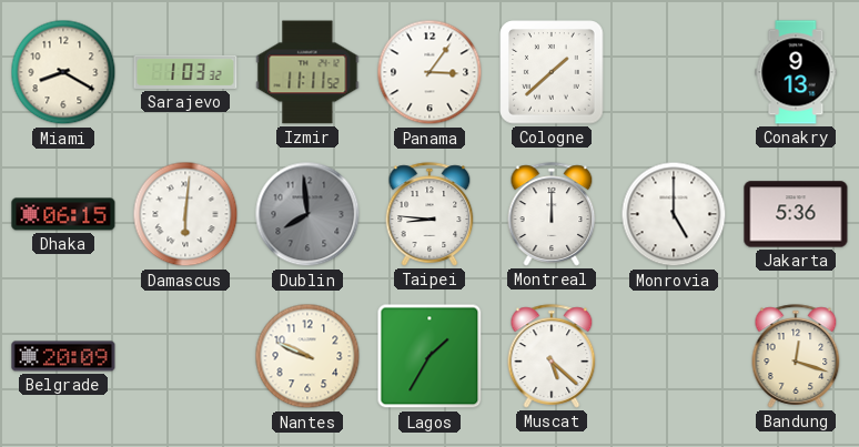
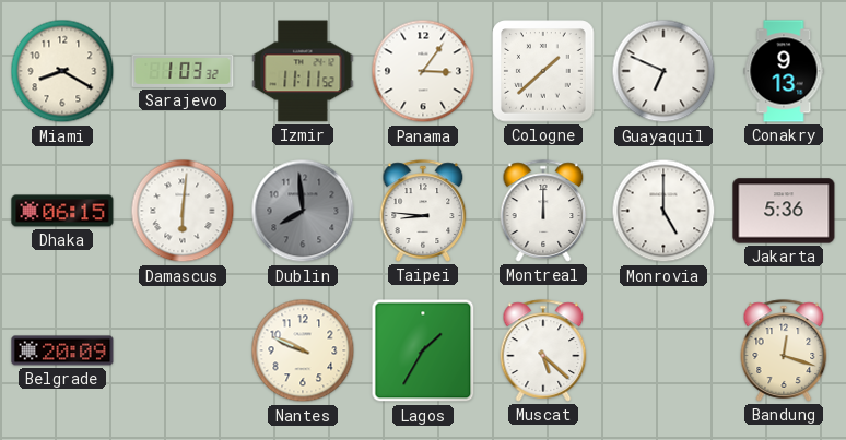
Guayaquil: none -> 6:49
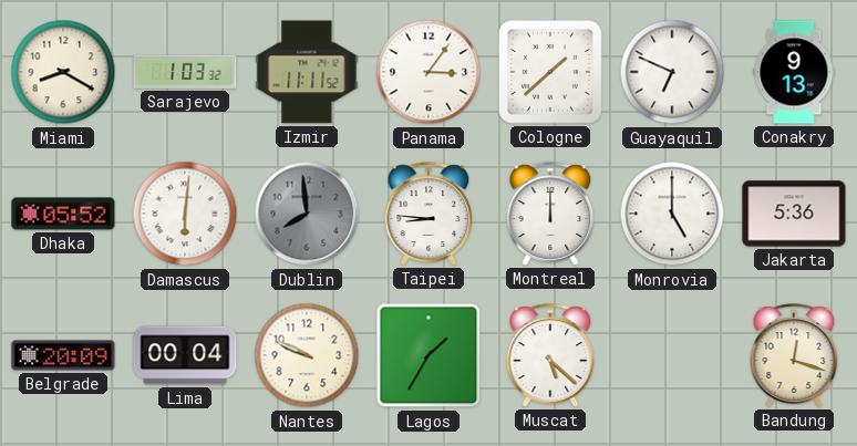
Dhaka: 06:15 -> 05:52
Lima: none -> 00:04
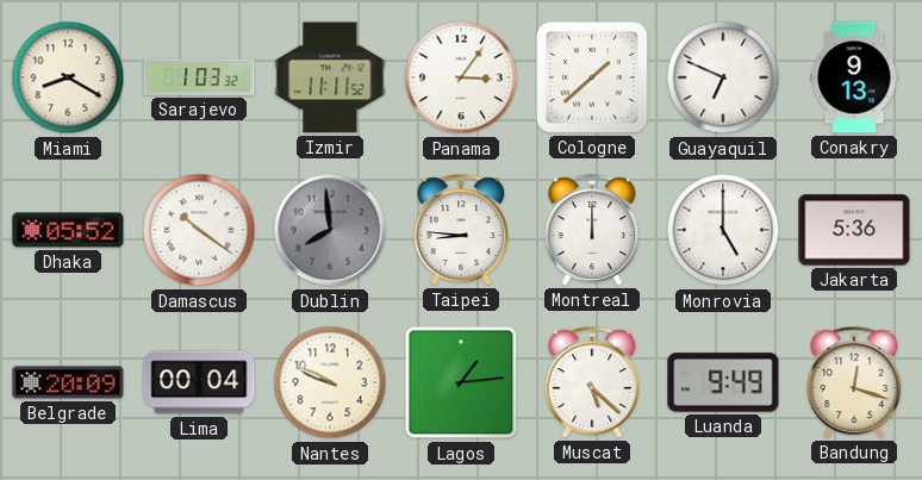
Damascus: 6:01 -> 10:21
Lagos: 1:35 -> 1:14
Luanda: none -> 9:49
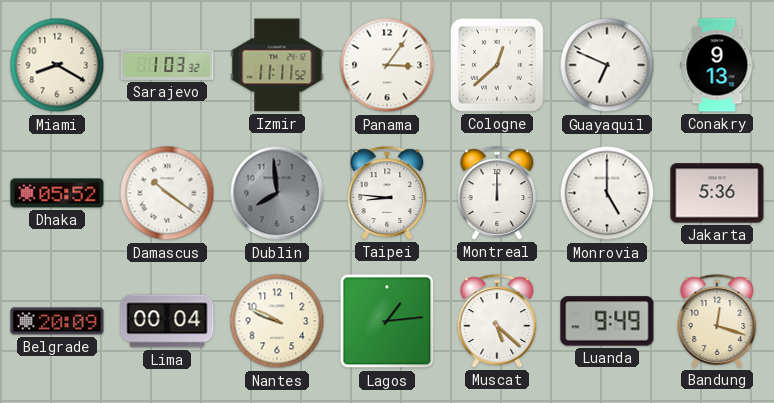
Cologne: 1:38 -> 12:38
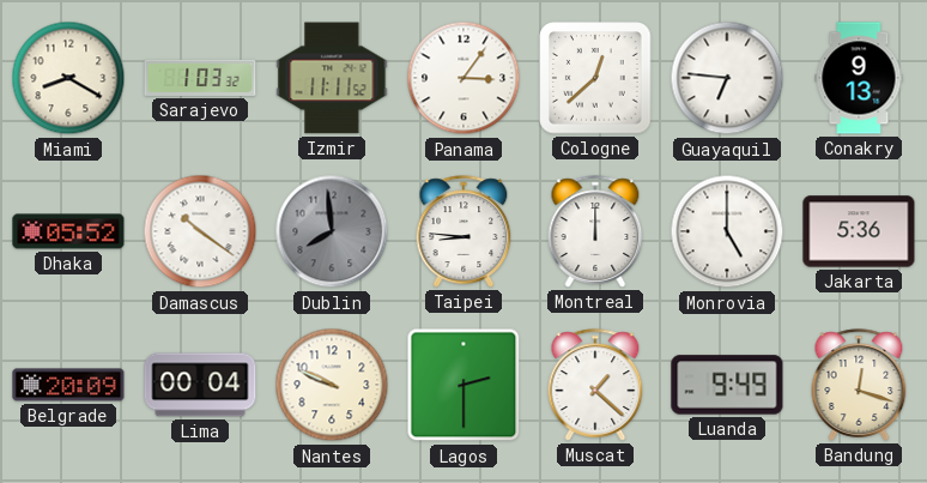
Guayaquil: 6:49 -> 6:46
Lagos: 1:14 -> 2:30
Muscat: 5:22 -> 1:22
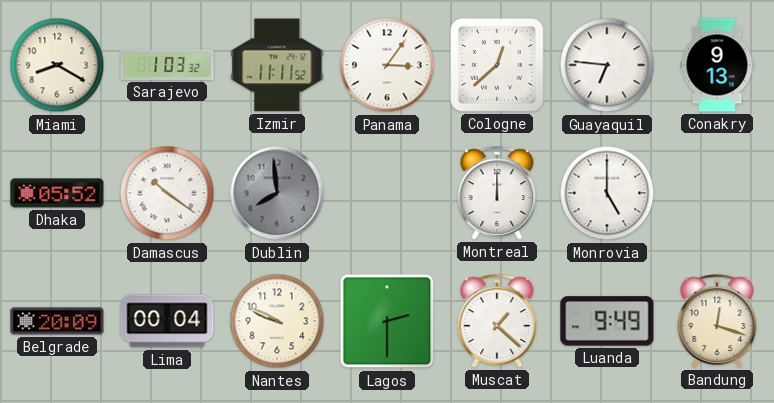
Taipei: 8:46 -> none
Jakarta: 5:36 -> none
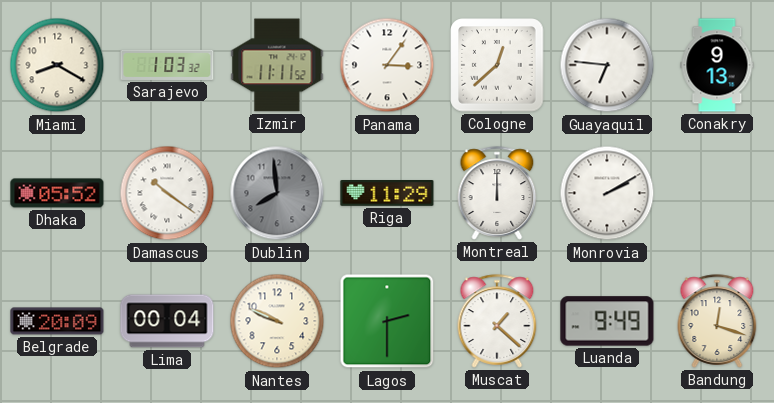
Riga: none -> 11:29
Monrovia: 5:00 -> 2:10
